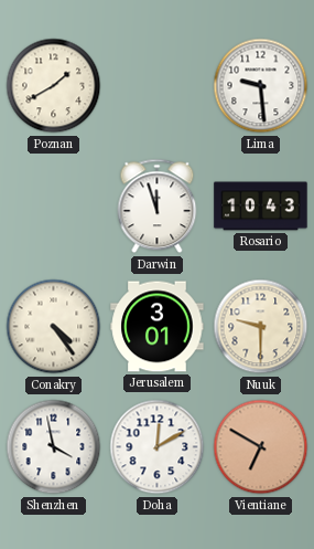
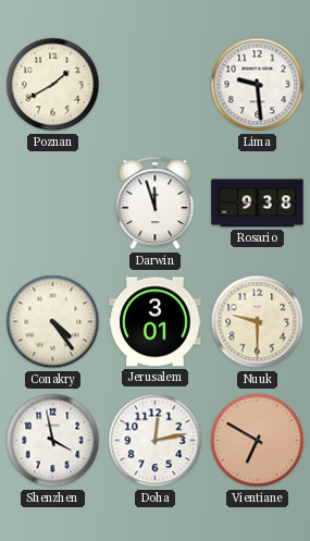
Rosario: 10:43 -> 9:38
Doha: 12:10 -> 12:13
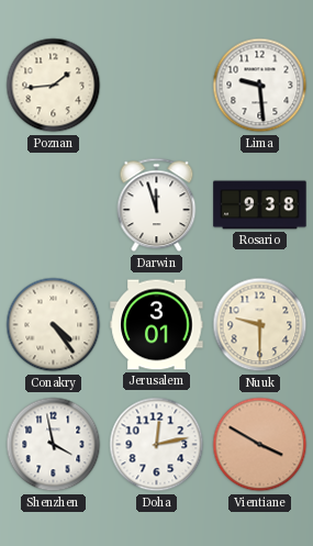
Poznan: 1:40 -> 1:44
Vientiane: 6:50 -> 3:50
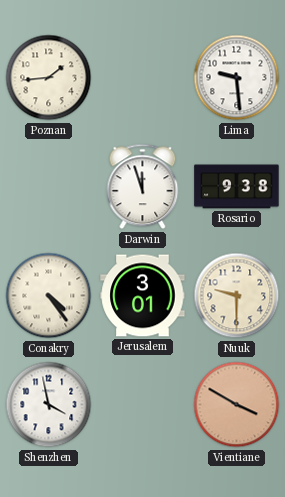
Doha: 12:13 -> none
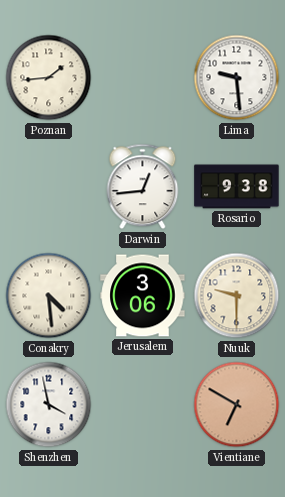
Darwin: 11:57 -> 12:44
Conakry: 4:24 -> 4:29
Jerusalem: 3:01 -> 3:06
Vientiane: 3:50 -> 6:50
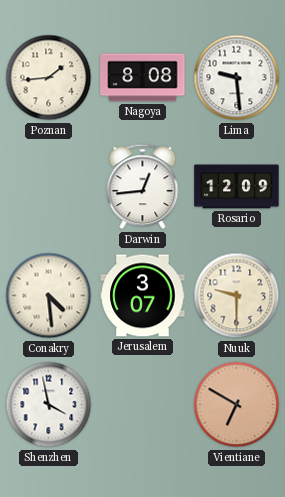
Nagoya: none -> 8:08
Rosario: 9:38 -> 12:09
Jerusalem: 3:06 -> 3:07
